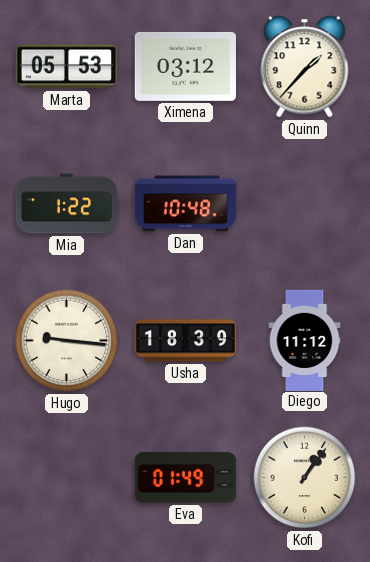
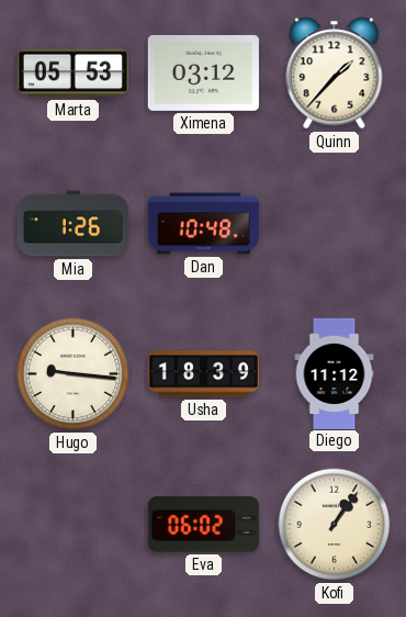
Mia: 1:22 -> 1:26
Eva: 01:49 -> 06:02
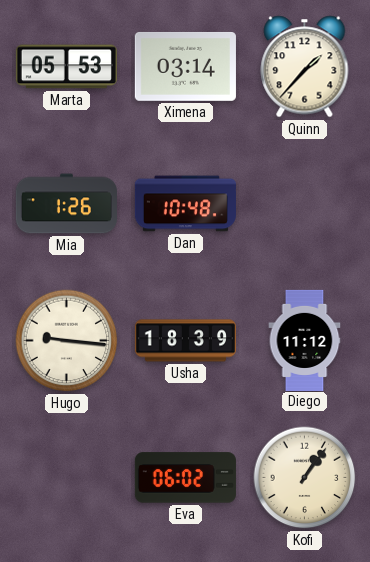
Ximena: 03:12 -> 03:14
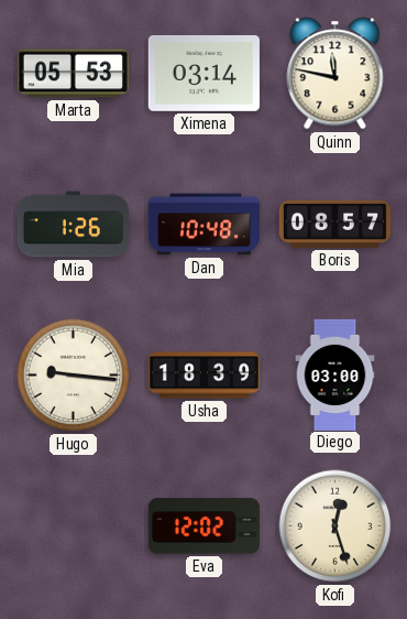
Quinn: 1:37 -> 11:47
Boris: none -> 08:57
Diego: 11:12 -> 03:00
Eva: 06:02 -> 12:02
Kofi: 1:06 -> 12:27
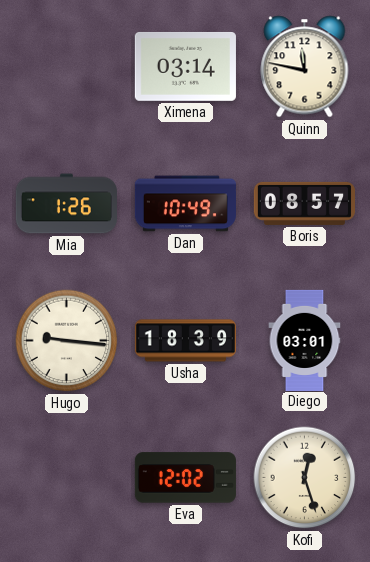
Marta: 05:53 -> none
Dan: 10:48 -> 10:49
Diego: 03:00 -> 03:01
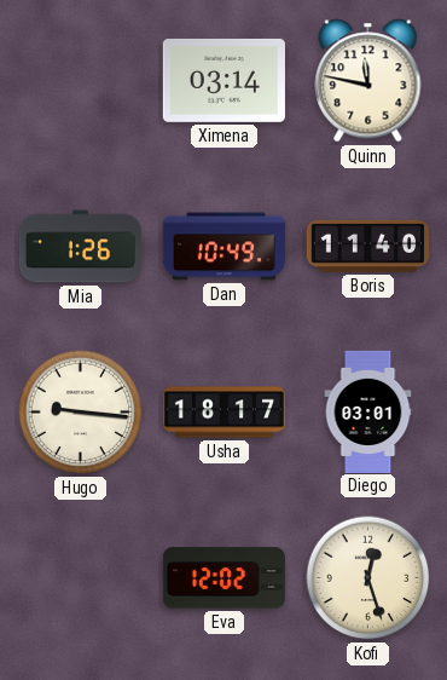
Boris: 08:57 -> 11:40
Usha: 18:39 -> 18:17
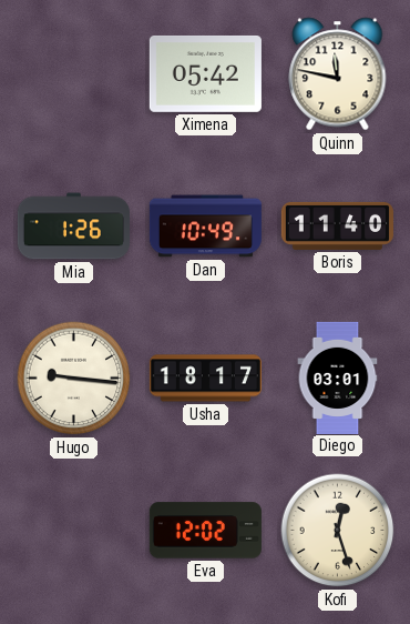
Ximena: 03:14 -> 05:42
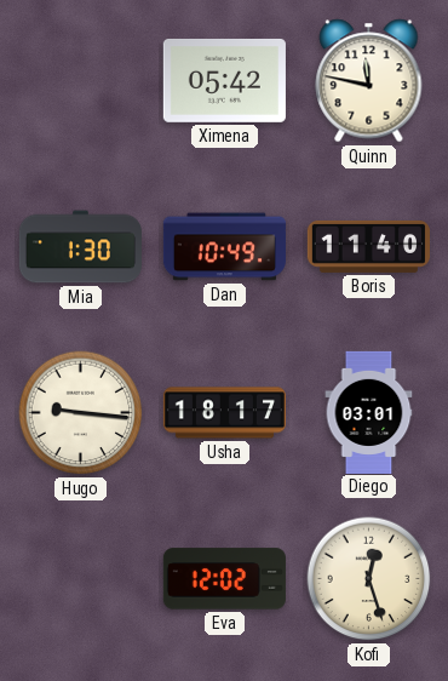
Mia: 1:26 -> 1:30
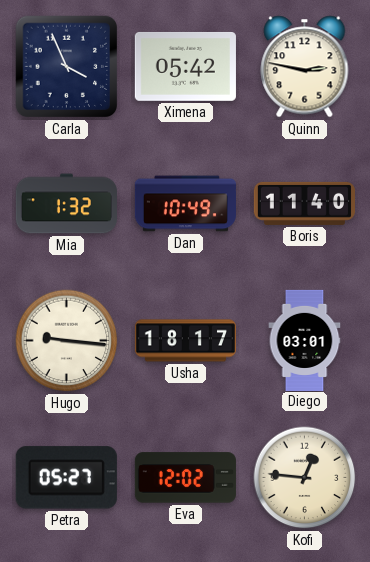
Carla: none -> 3:56
Quinn: 11:47 -> 2:47
Mia: 1:30 -> 1:32
Petra: none -> 05:27
Kofi: 12:27 -> 12:46
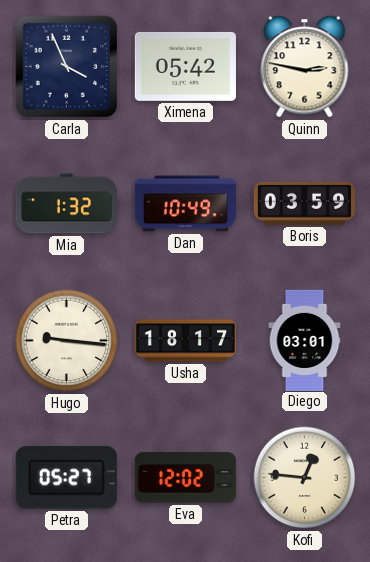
Boris: 11:40 -> 03:59
